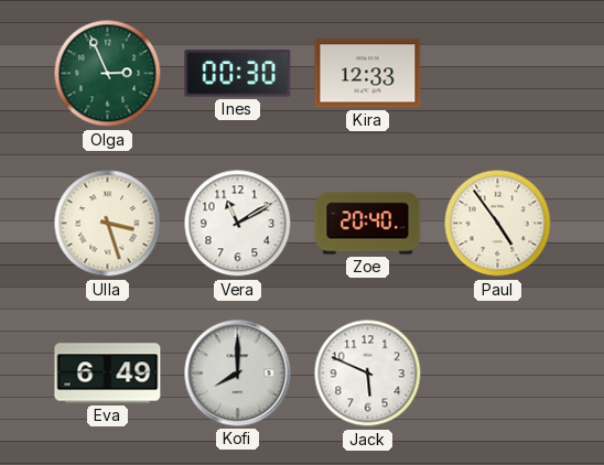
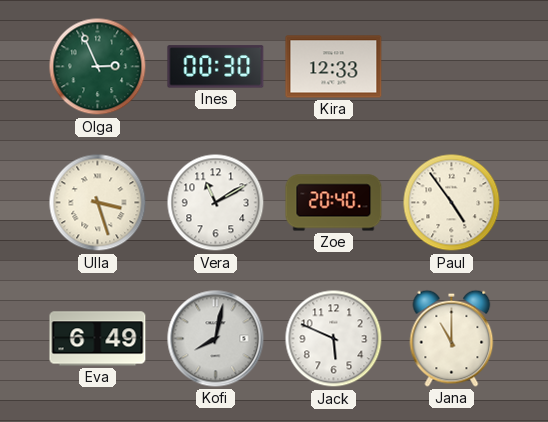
Kofi: 8:00 -> 8:02
Jana: none -> 11:00
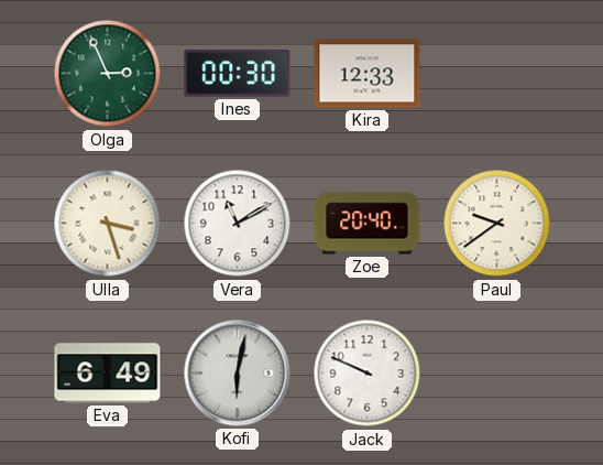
Paul: 4:54 -> 9:39
Kofi: 8:02 -> 6:02
Jack: 5:49 -> 9:49
Jana: 11:00 -> none
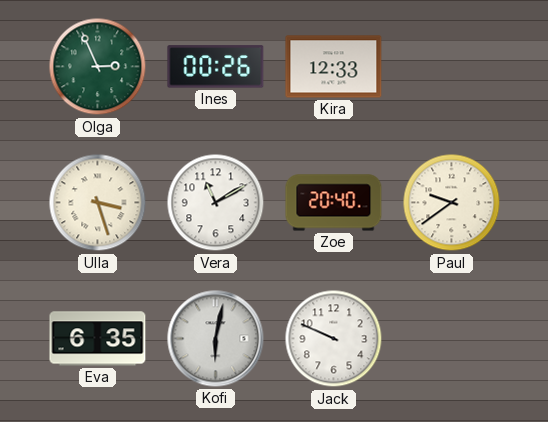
Ines: 00:30 -> 00:26
Eva: 6:49 -> 6:35
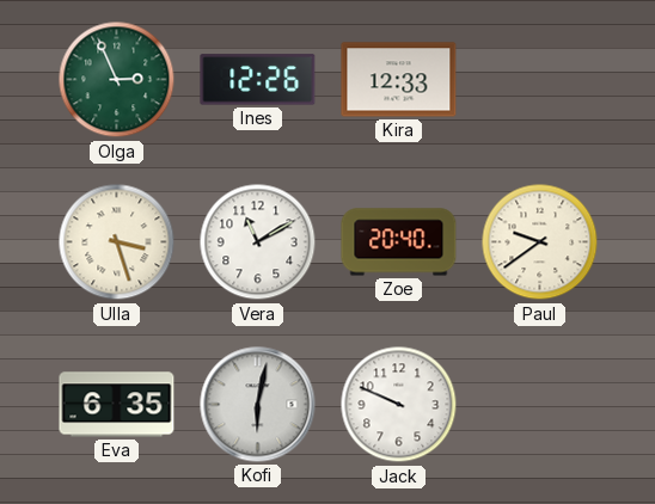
Ines: 00:26 -> 12:26
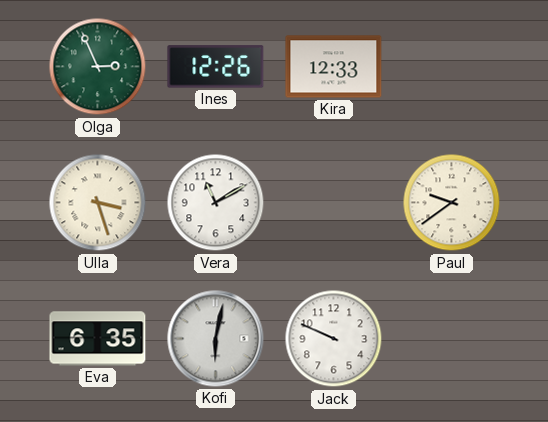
Zoe: 20:40 -> none
